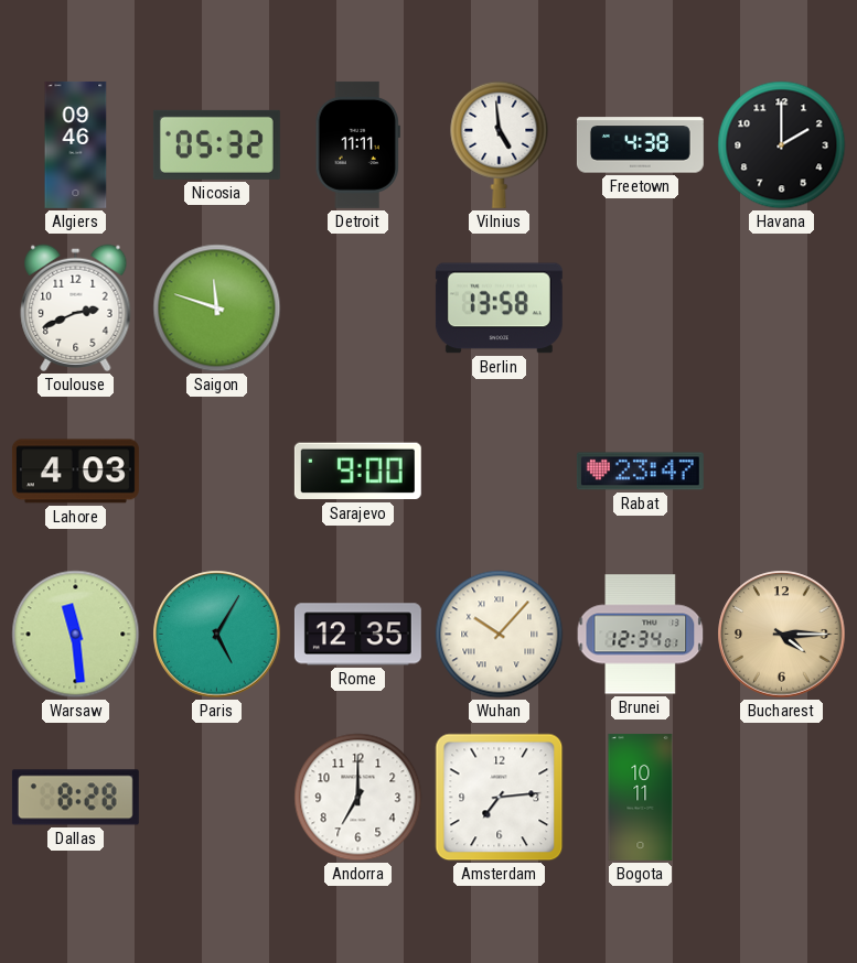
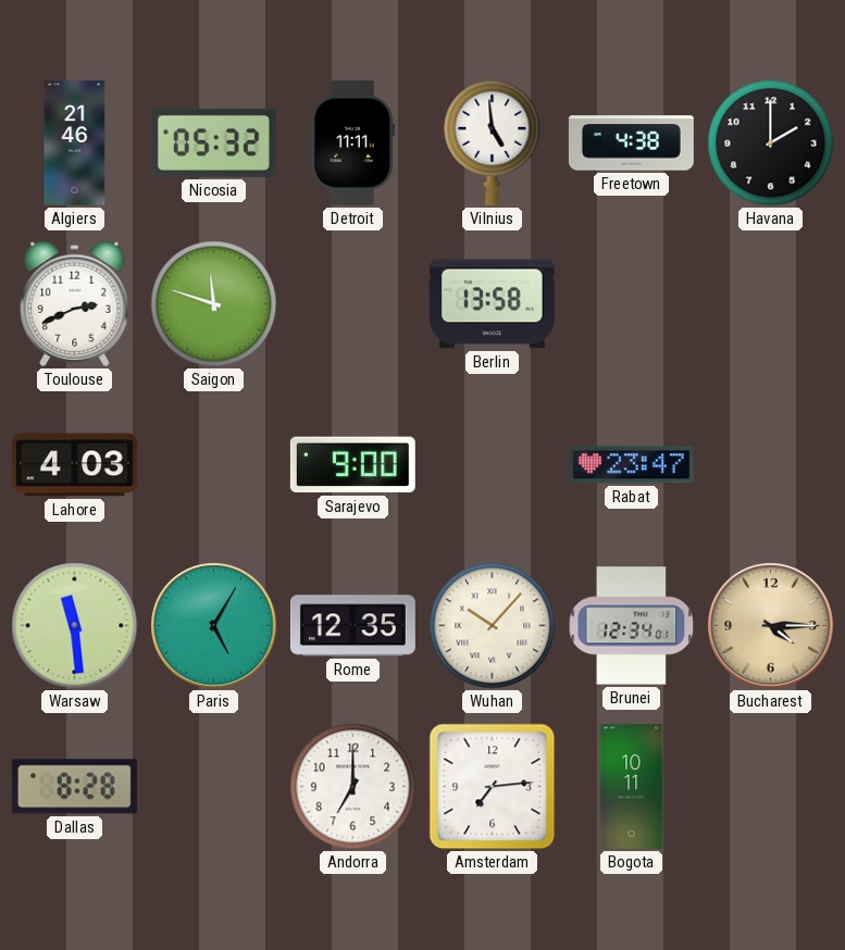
Algiers: 09:46 -> 21:46
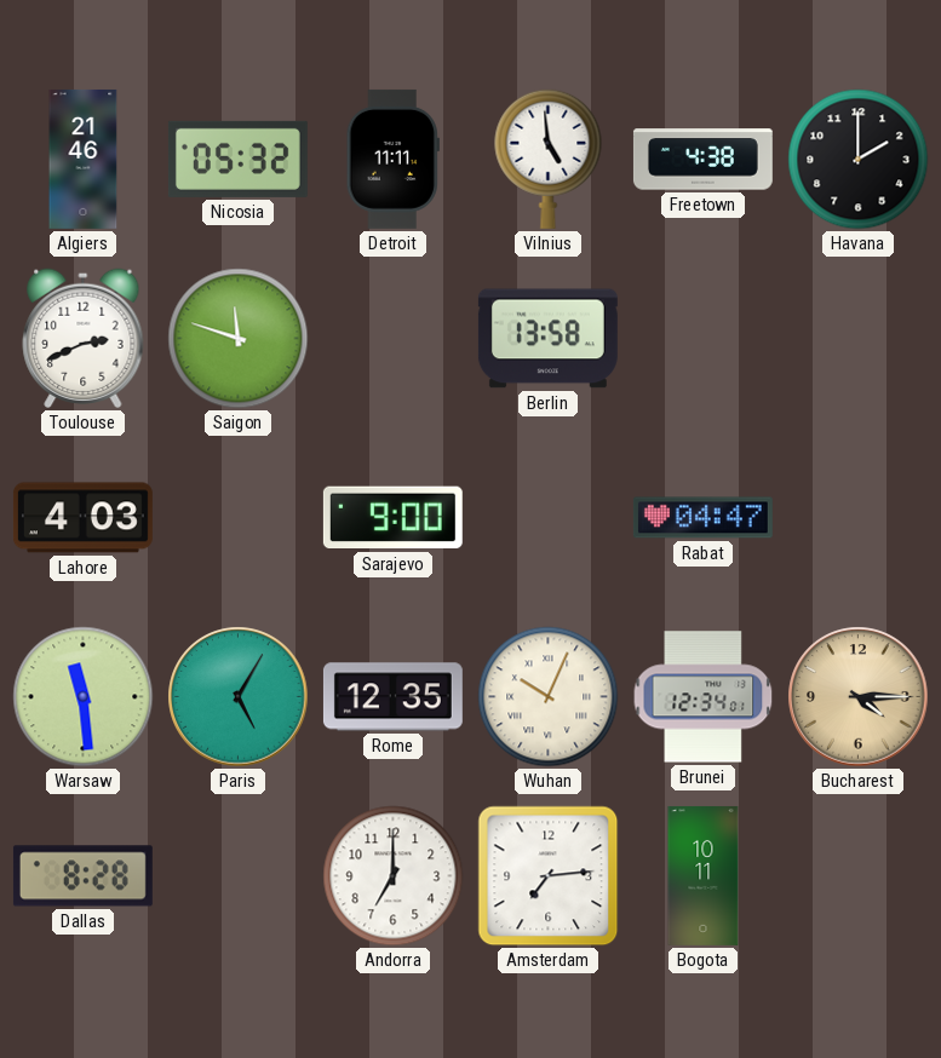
Rabat: 23:47 -> 04:47
Wuhan: 10:07 -> 10:04
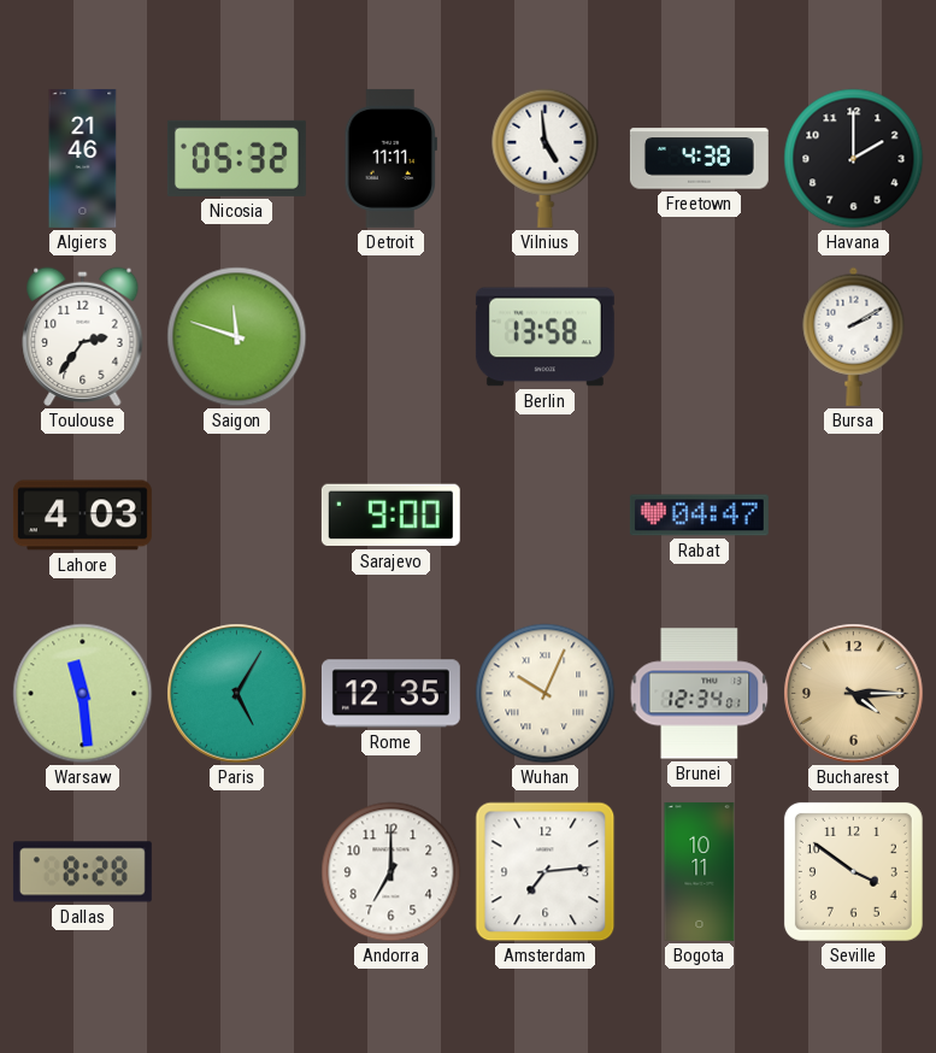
Toulouse: 2:41 -> 2:36
Bursa: none -> 2:10
Seville: none -> 3:51
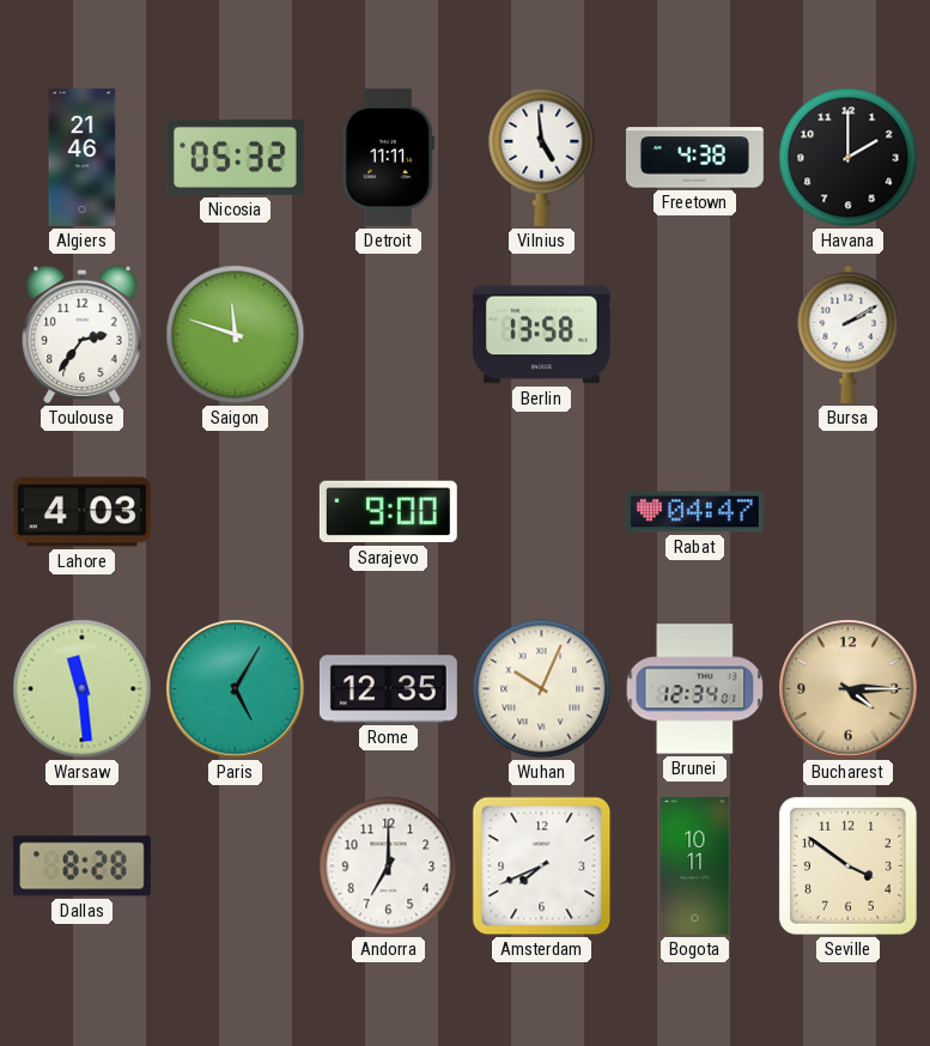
Amsterdam: 7:14 -> 7:41
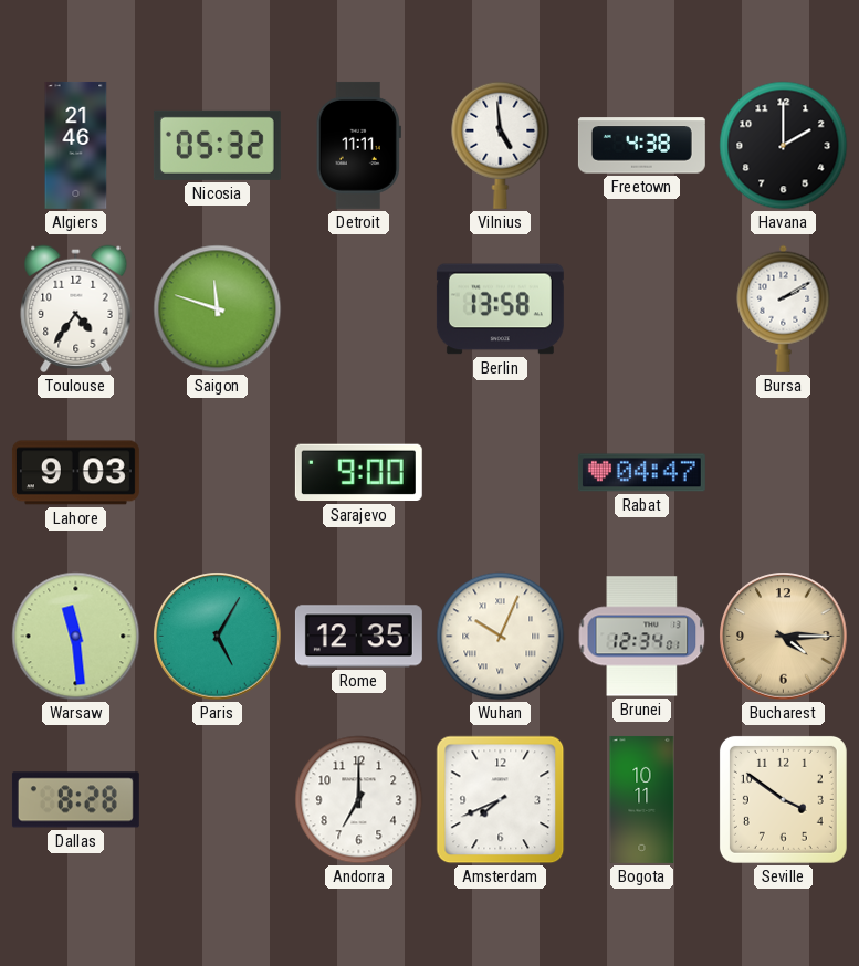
Toulouse: 2:36 -> 4:36
Lahore: 4:03 -> 9:03
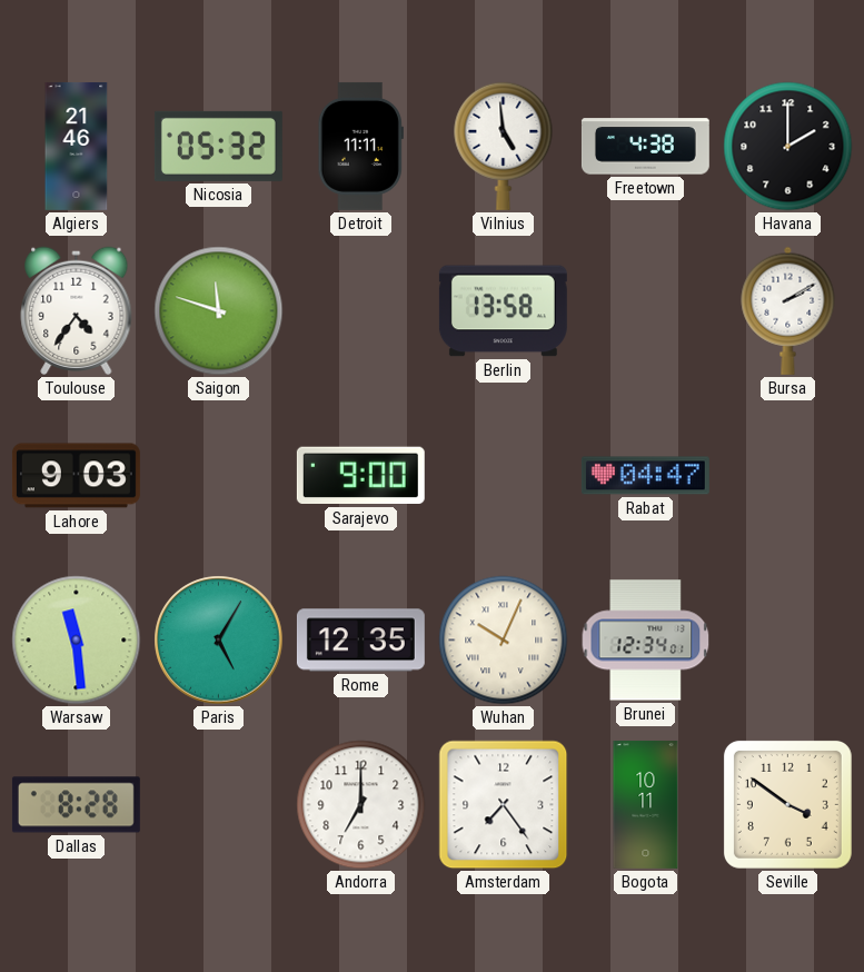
Bucharest: 4:15 -> none
Amsterdam: 7:41 -> 7:24
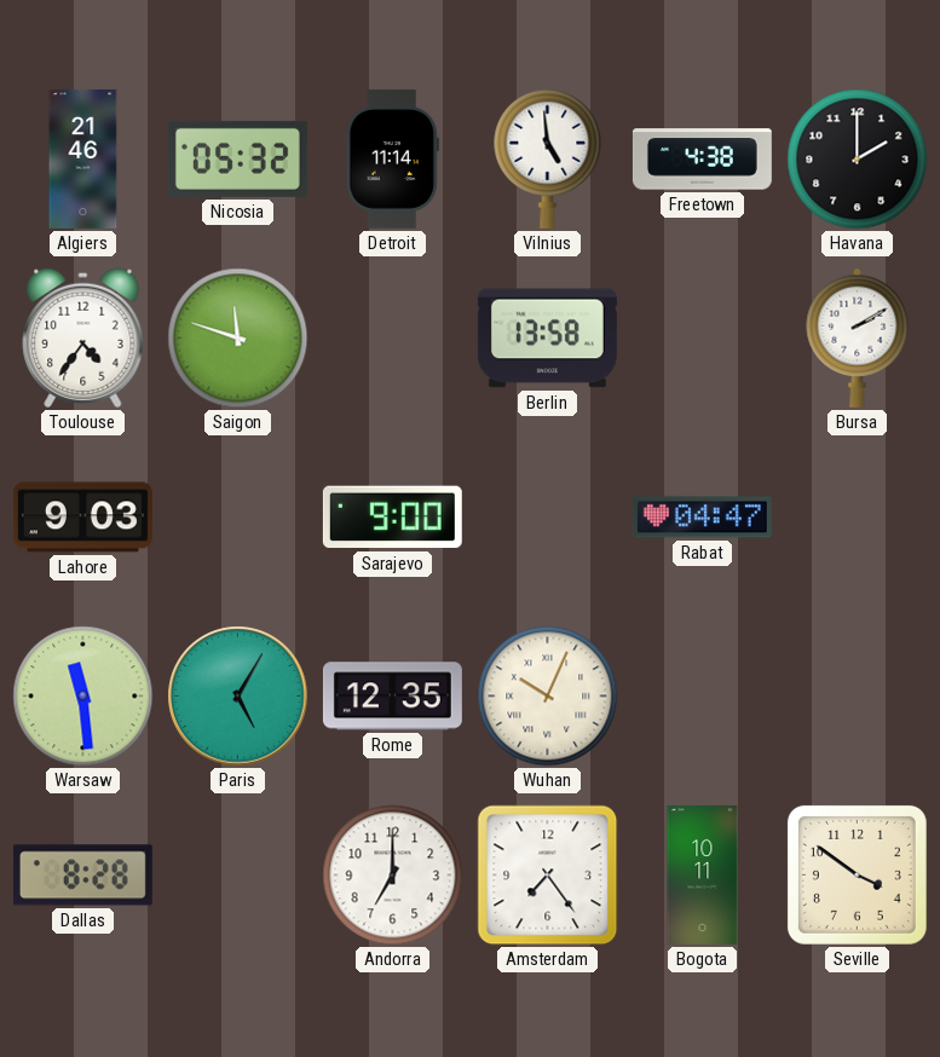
Detroit: 11:11 -> 11:14
Brunei: 12:34 -> none
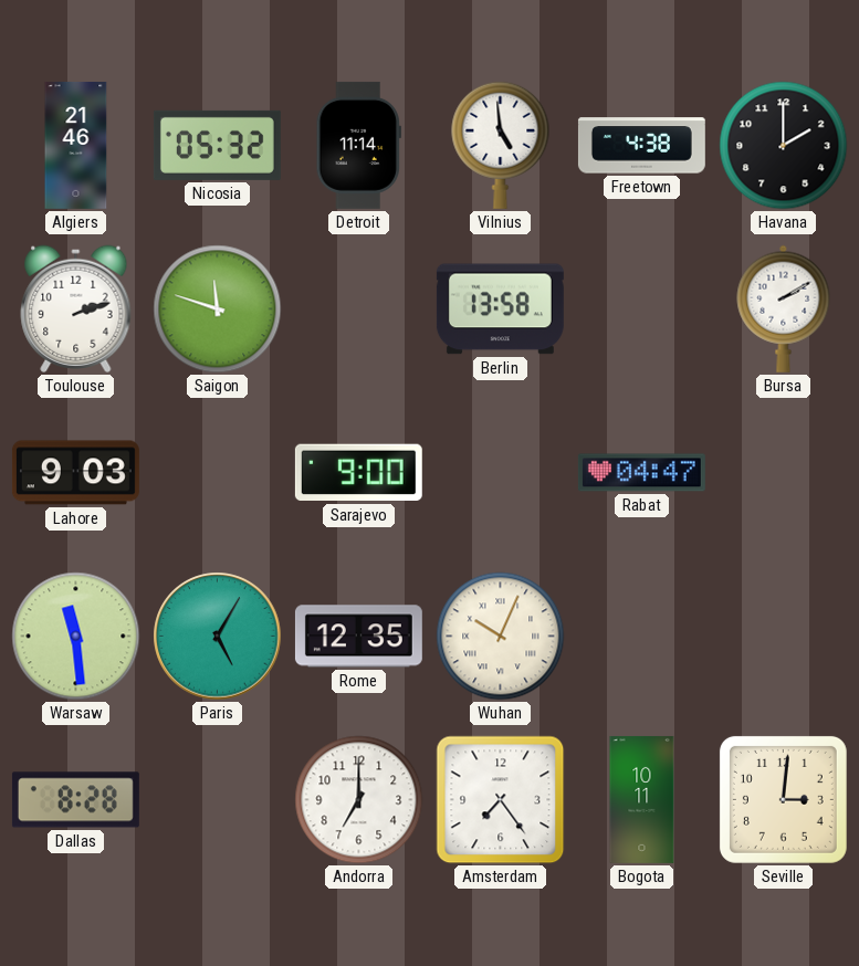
Toulouse: 4:36 -> 2:12
Seville: 3:51 -> 3:01
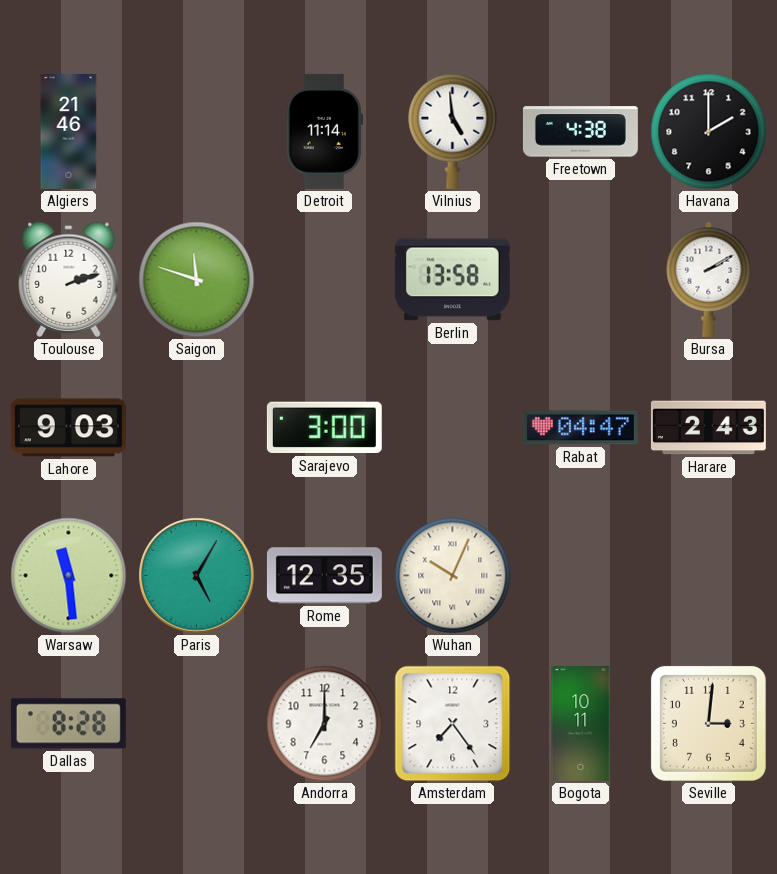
Nicosia: 05:32 -> none
Sarajevo: 9:00 -> 3:00
Harare: none -> 2:43
